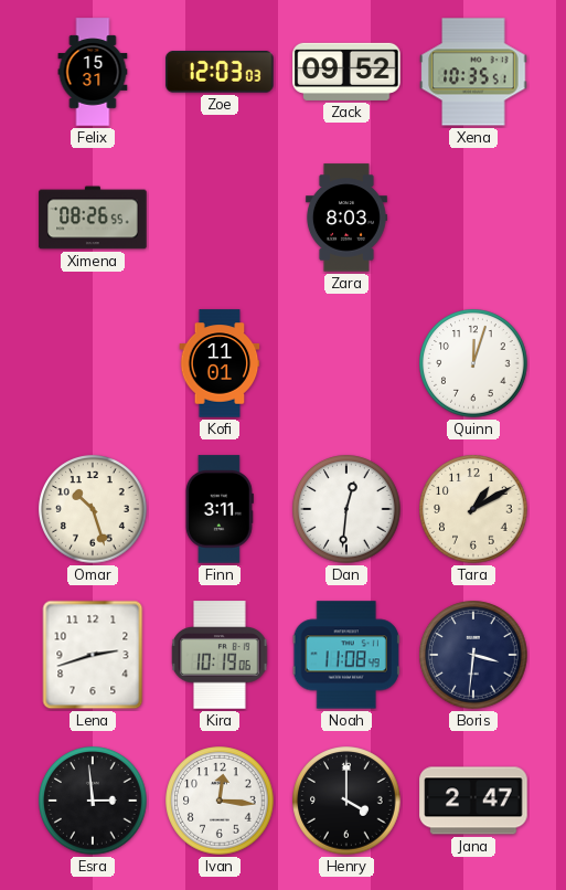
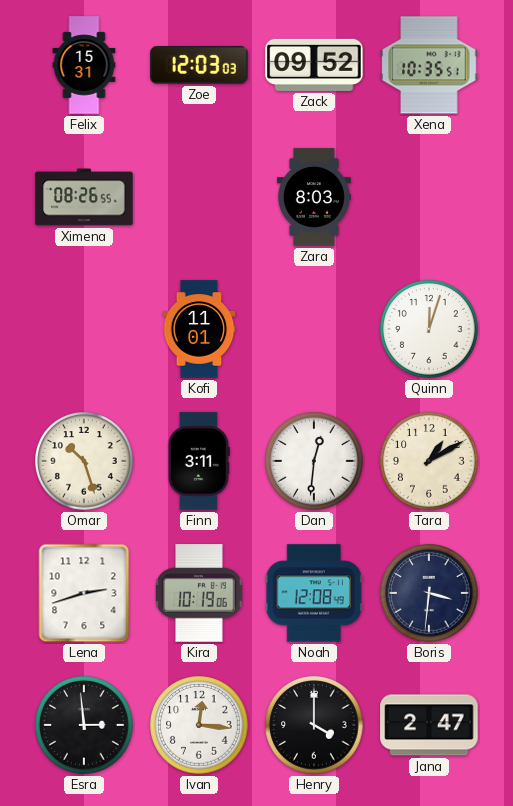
Noah: 11:08 -> 12:08
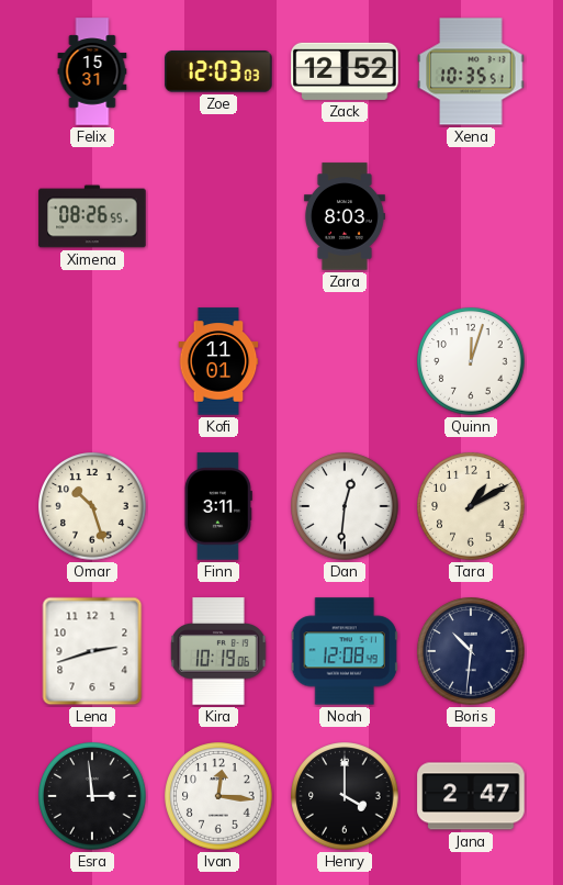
Zack: 09:52 -> 12:52
Boris: 3:31 -> 10:31
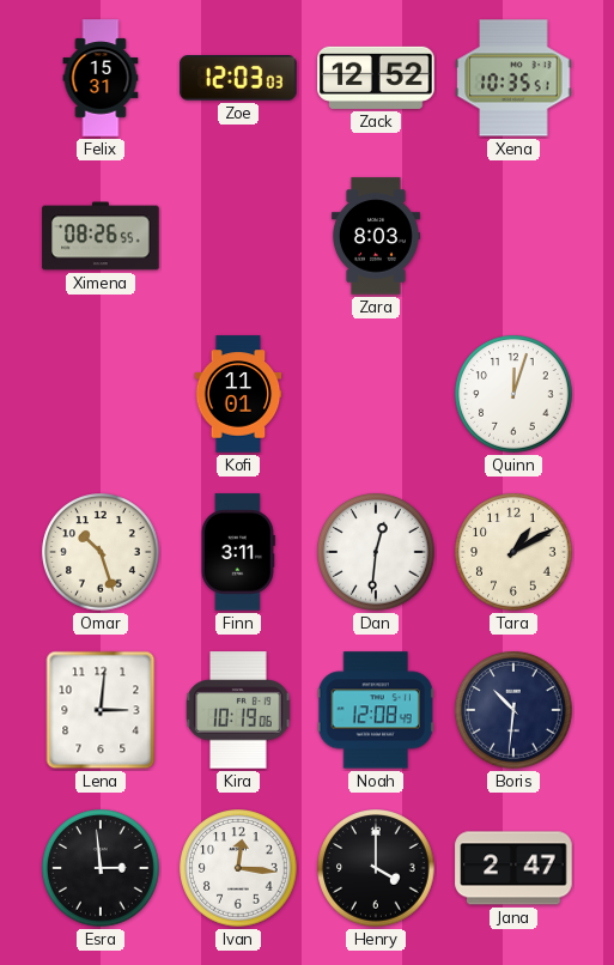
Lena: 2:42 -> 3:01
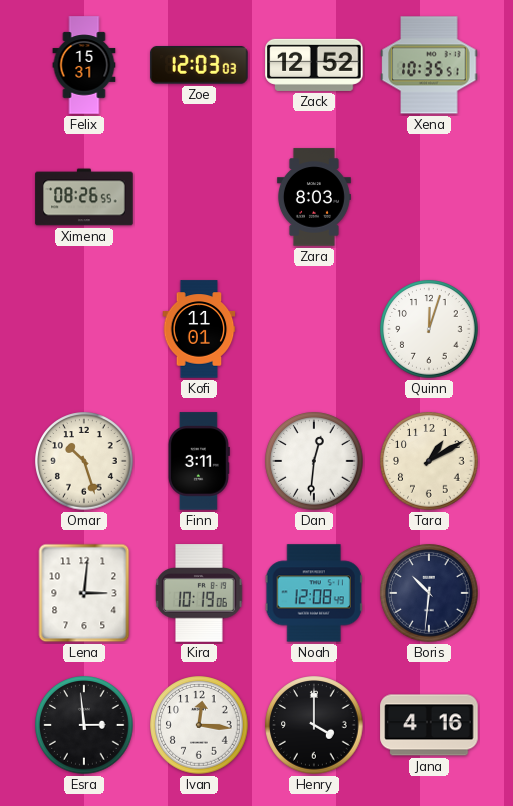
Jana: 2:47 -> 4:16
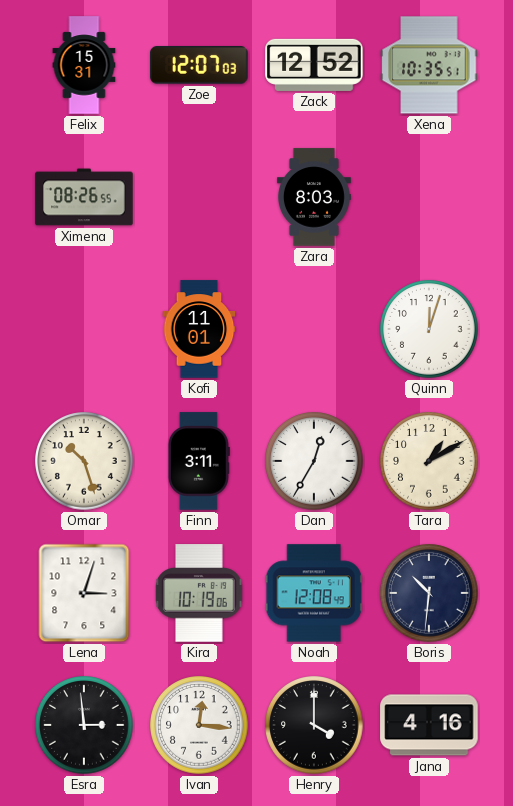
Zoe: 12:03 -> 12:07
Dan: 12:31 -> 12:35
Lena: 3:01 -> 3:03
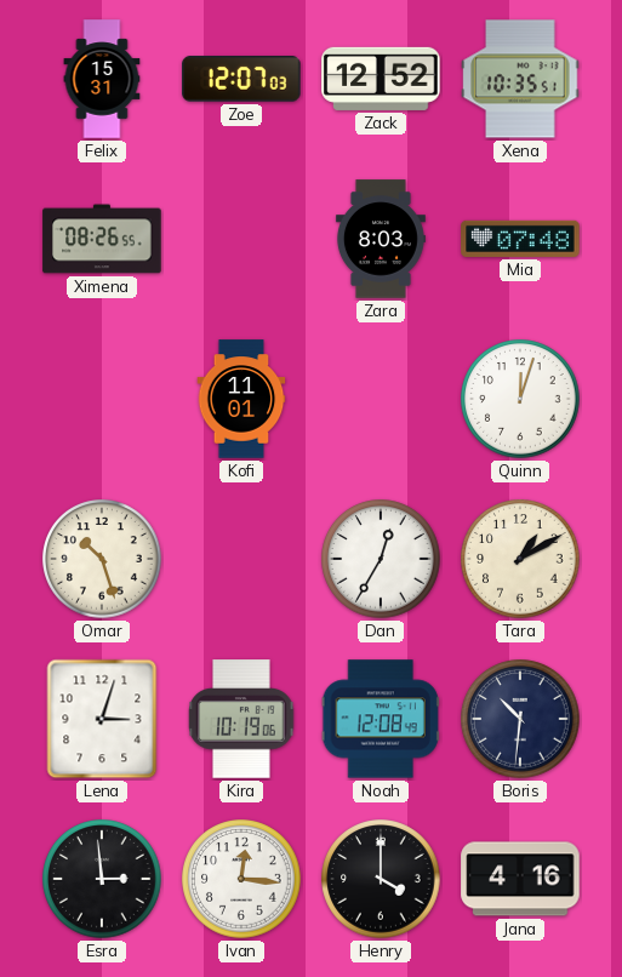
Mia: none -> 07:48
Finn: 3:11 -> none
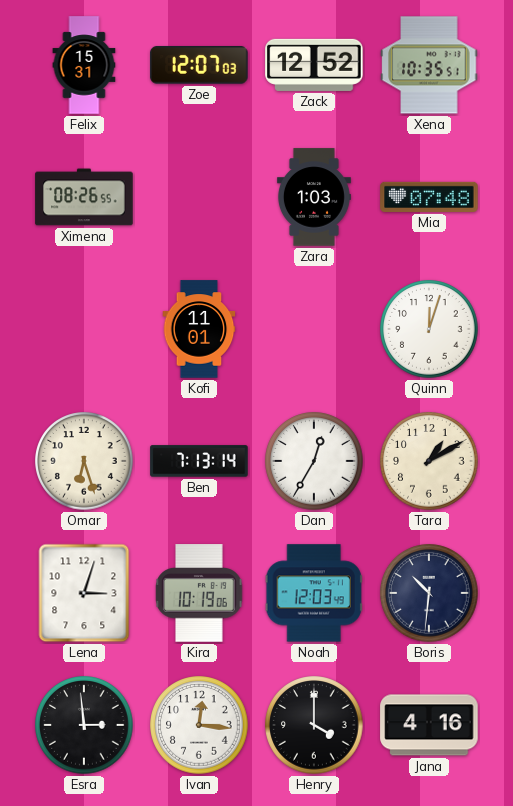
Zara: 8:03 -> 1:03
Omar: 10:27 -> 6:27
Ben: none -> 7:13
Noah: 12:08 -> 12:03
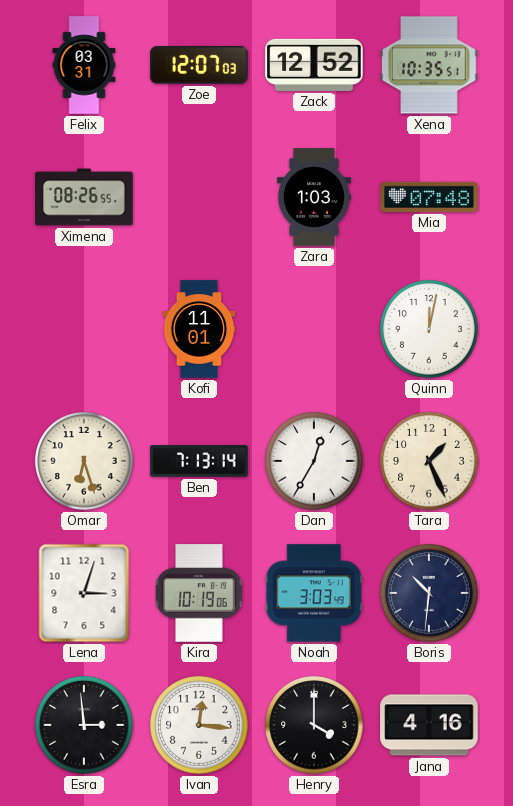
Felix: 15:31 -> 03:31
Quinn: 12:03 -> 12:02
Tara: 1:10 -> 1:26
Noah: 12:03 -> 3:03
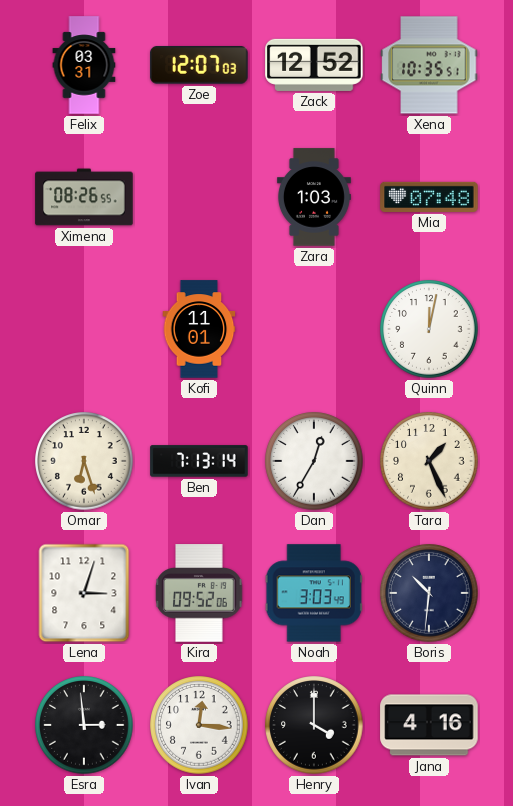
Kira: 10:19 -> 09:52
